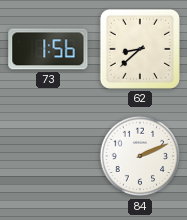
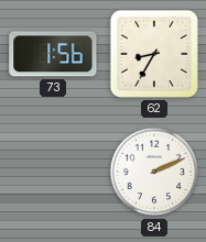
62: 8:38 -> 8:35
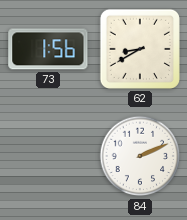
62: 8:35 -> 8:40
